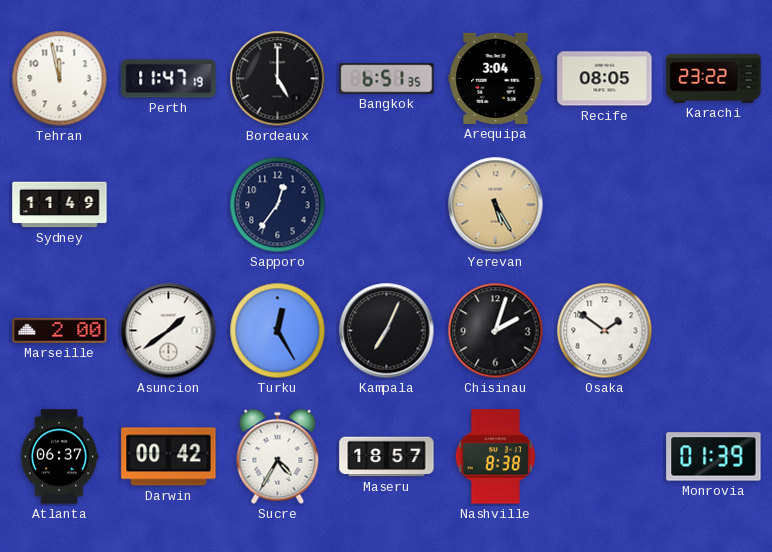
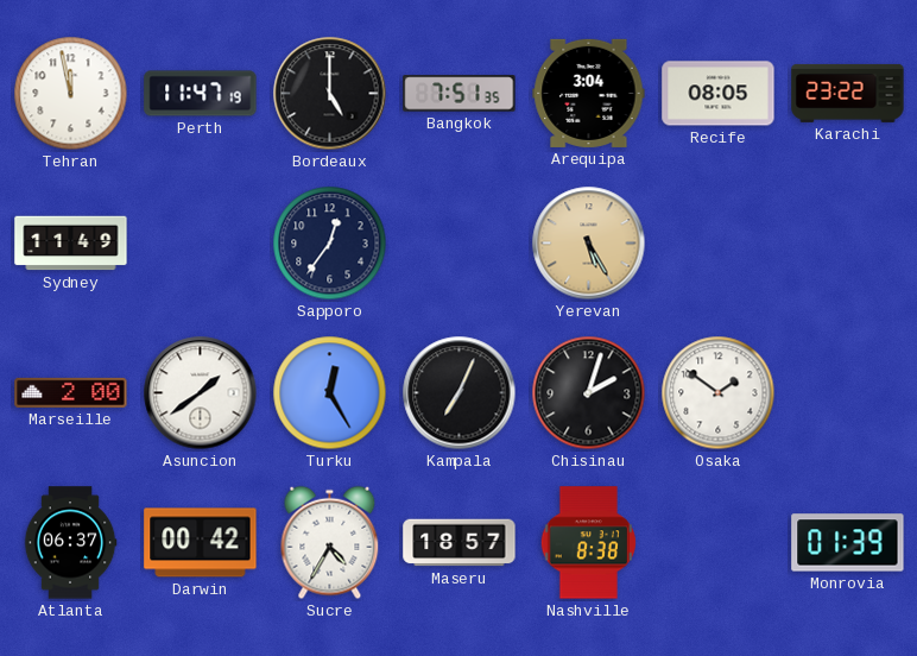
Bangkok: 6:51 -> 7:51
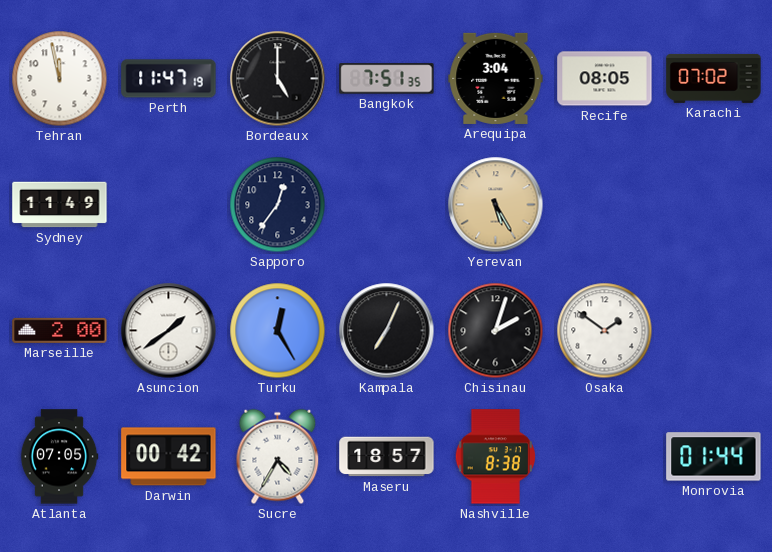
Karachi: 23:22 -> 07:02
Atlanta: 06:37 -> 07:05
Monrovia: 01:39 -> 01:44
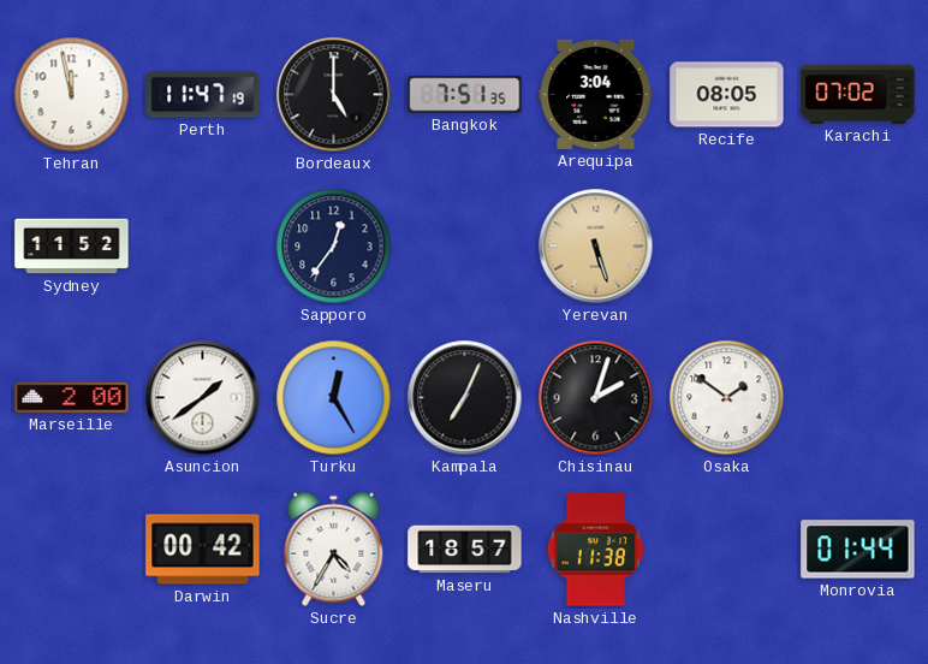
Sydney: 11:49 -> 11:52
Yerevan: 5:25 -> 5:27
Atlanta: 07:05 -> none
Nashville: 8:38 -> 11:38
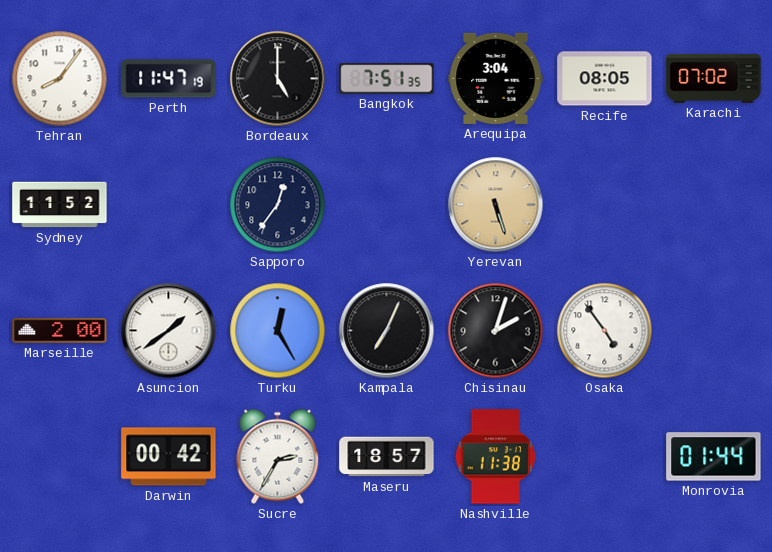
Tehran: 11:58 -> 8:06
Osaka: 1:51 -> 4:54
Sucre: 4:35 -> 2:35
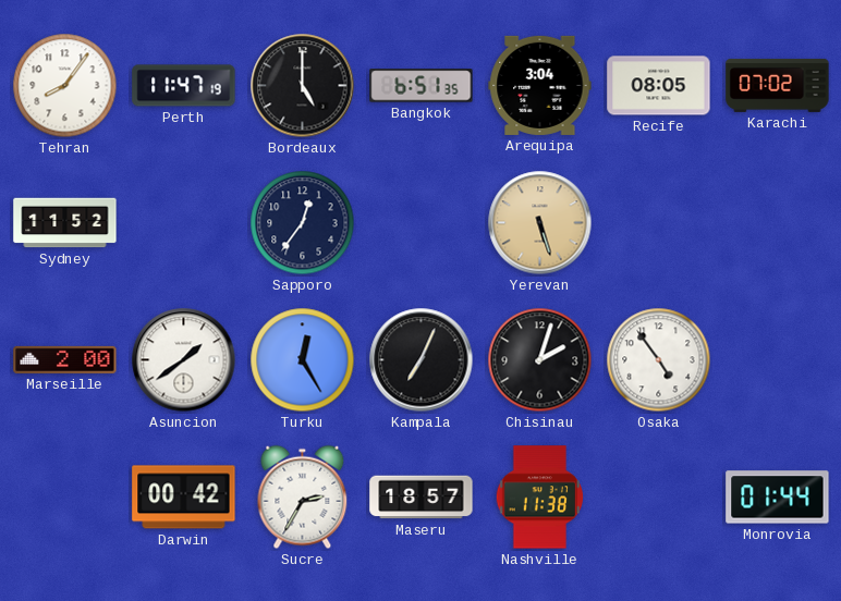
Bangkok: 7:51 -> 6:51
